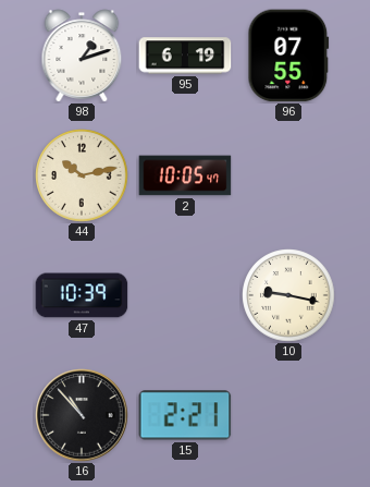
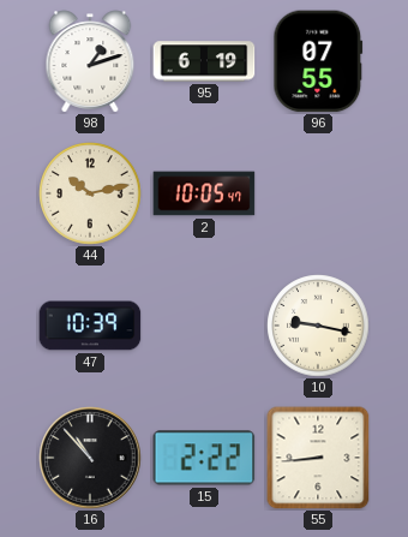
15: 2:21 -> 2:22
55: none -> 8:44
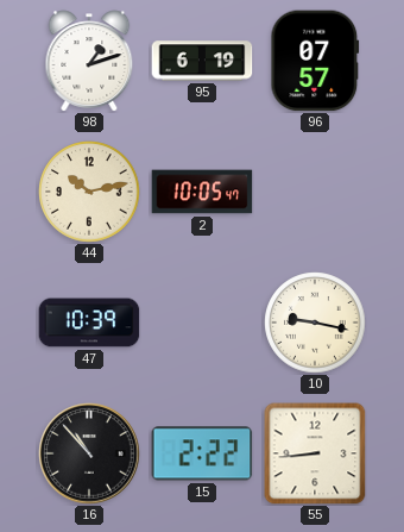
96: 07:55 -> 07:57
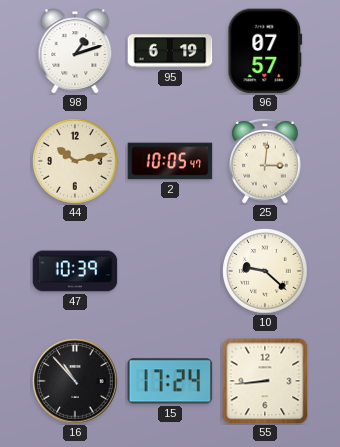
25: none -> 3:01
10: 9:17 -> 9:22
15: 2:22 -> 17:24
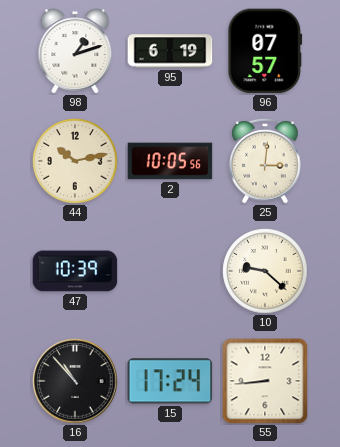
2: 10:05:47 -> 10:05:56
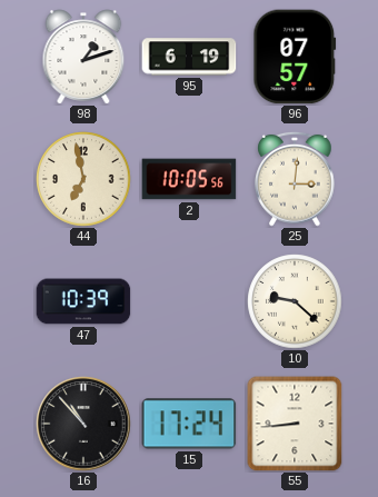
44: 10:13 -> 6:58
